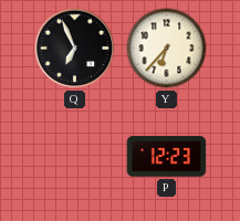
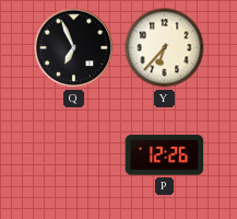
P: 12:23 -> 12:26
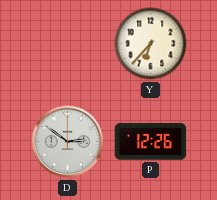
Q: 6:56 -> none
D: none -> 2:51
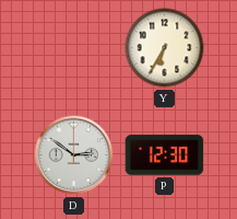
Y: 6:37 -> 6:35
P: 12:26 -> 12:30
